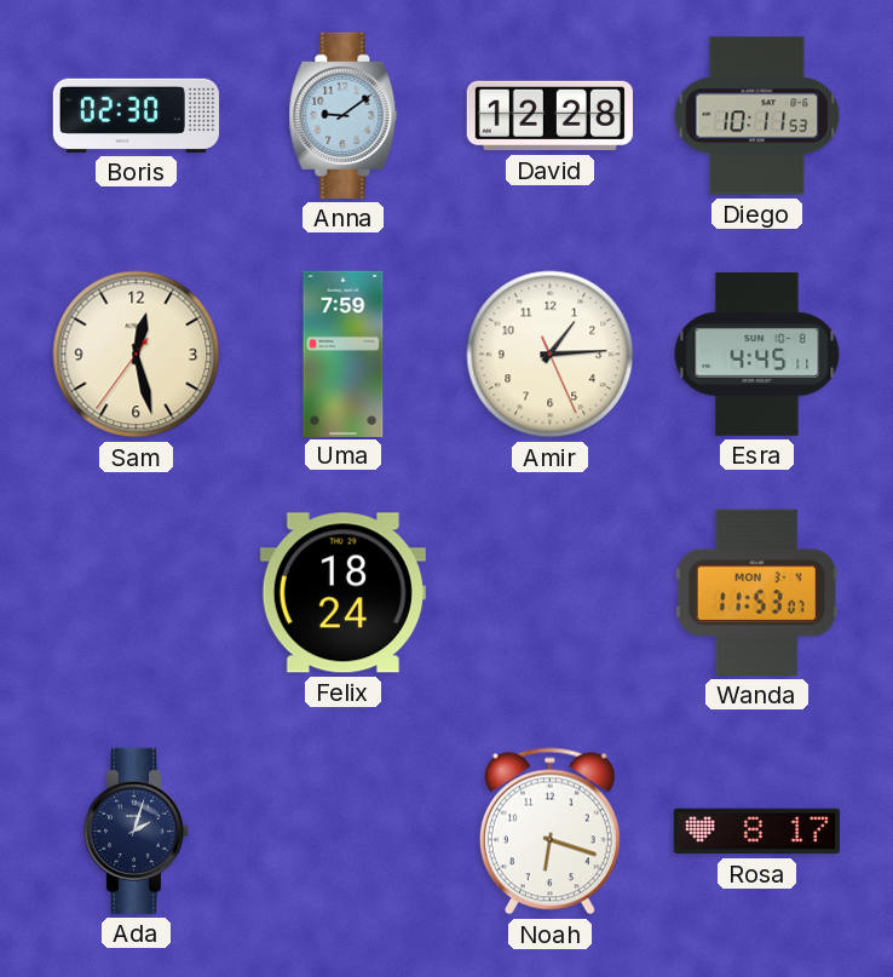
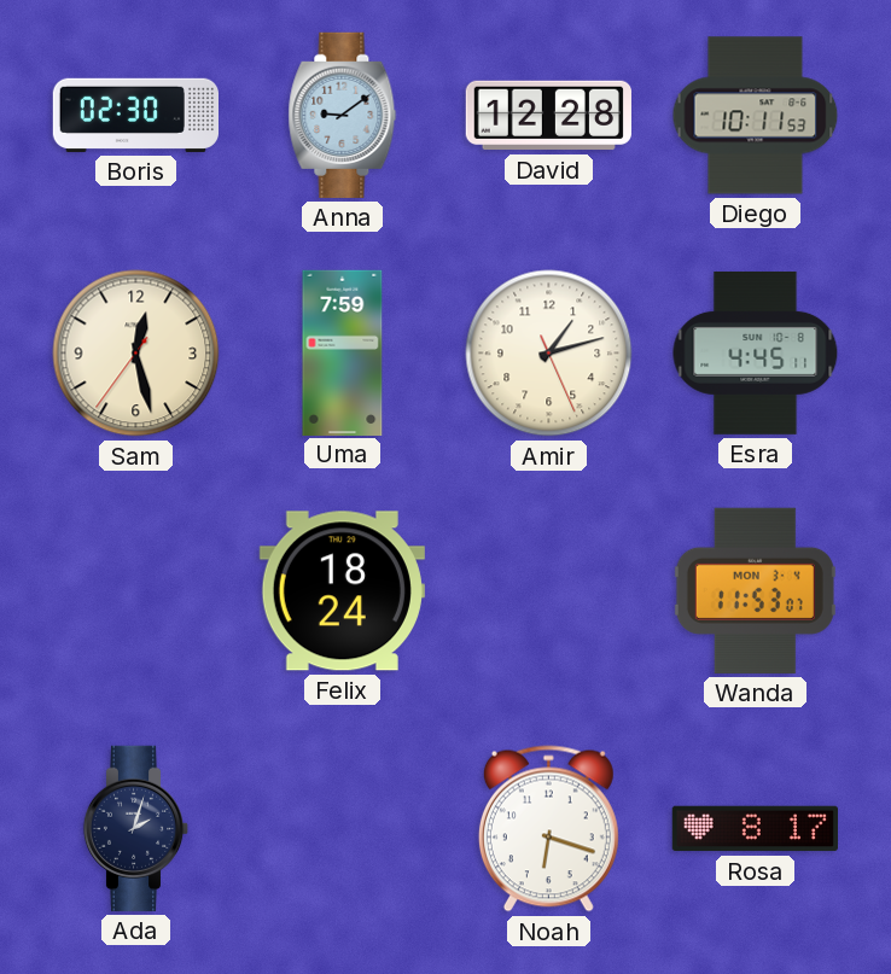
Amir: 1:14 -> 1:12
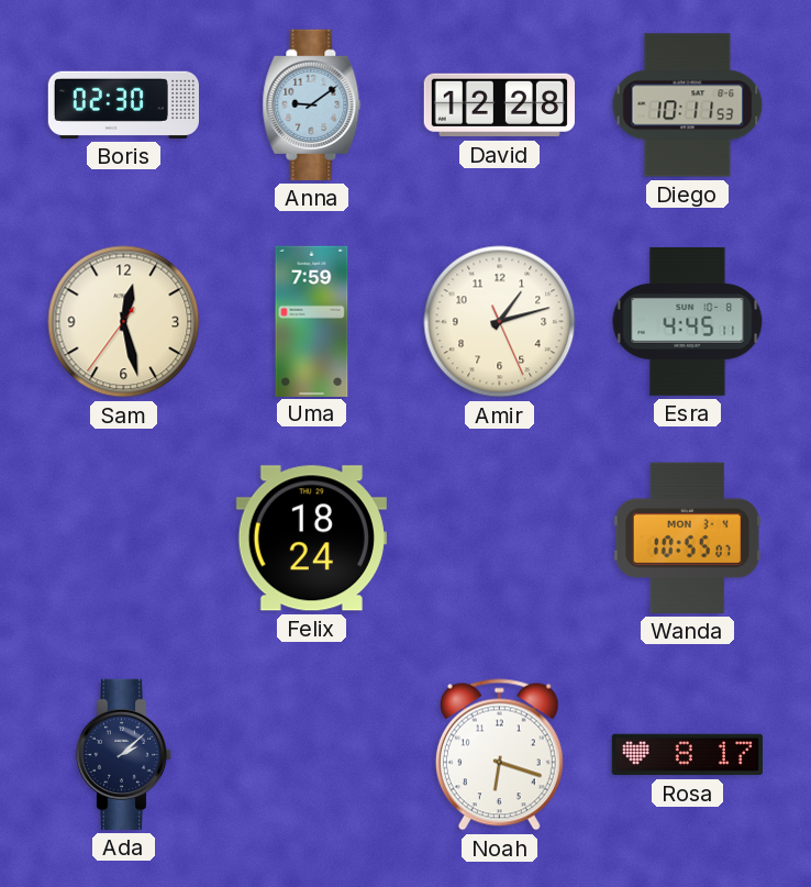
Wanda: 11:53 -> 10:55
Ada: 2:03 -> 2:08
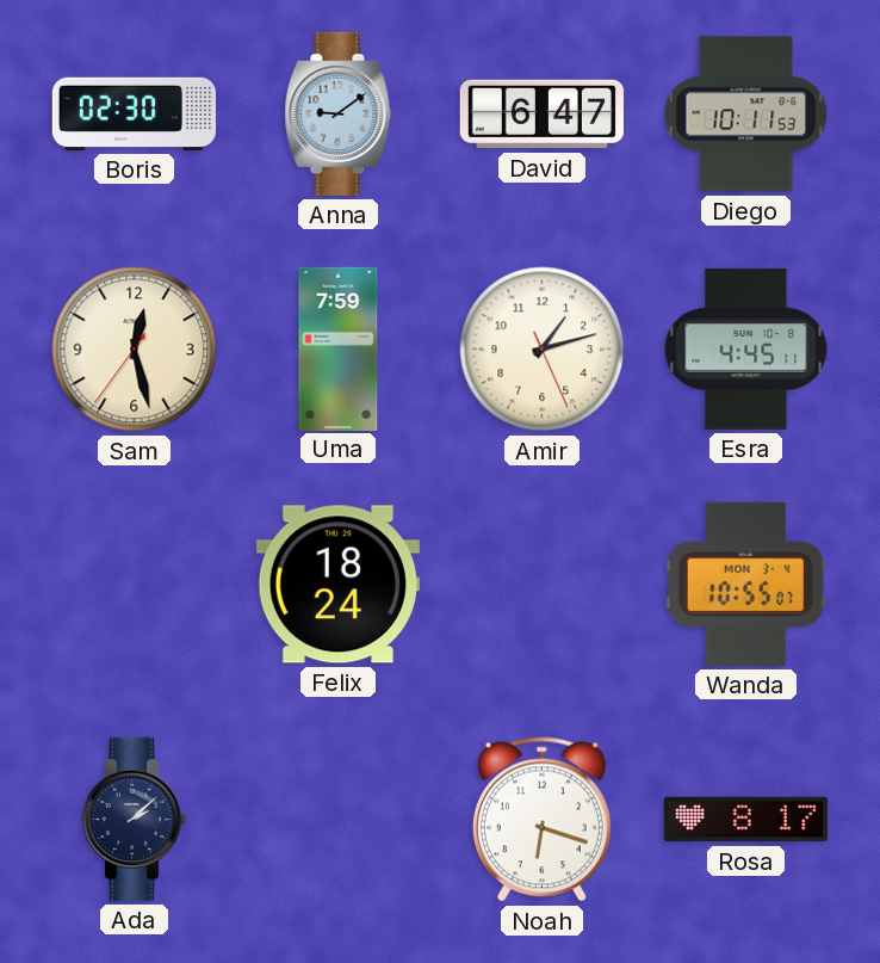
David: 12:28 -> 6:47
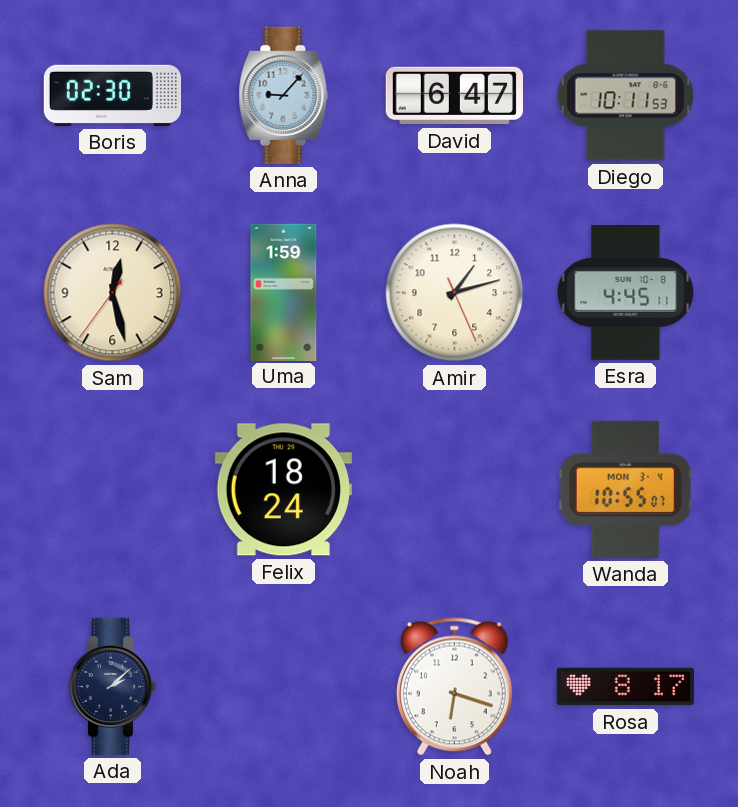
Anna: 9:09 -> 9:07
Uma: 7:59 -> 1:59
